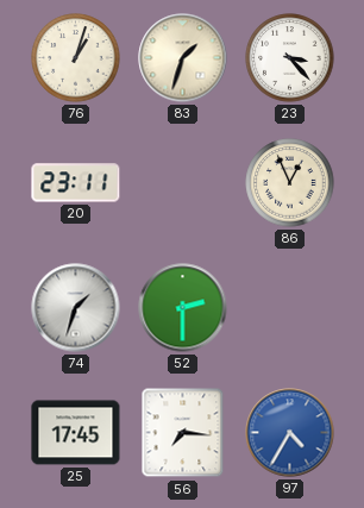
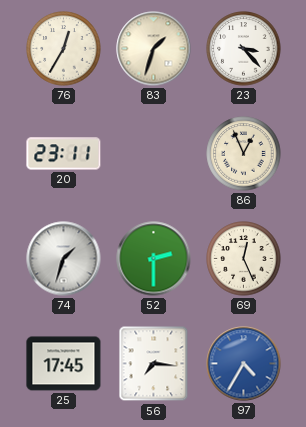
76: 1:03 -> 12:35
69: none -> 12:26
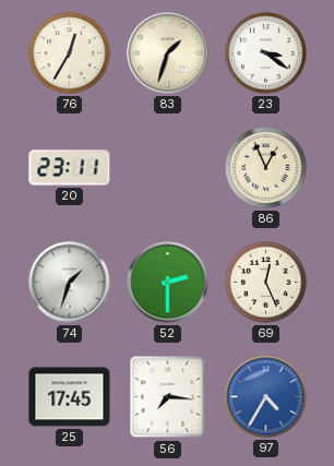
23: 3:23 -> 3:21
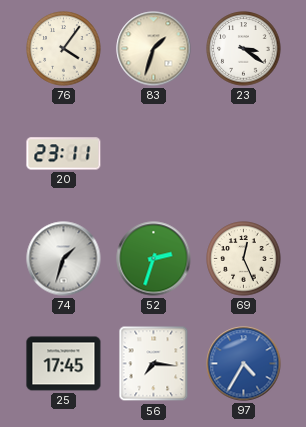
76: 12:35 -> 4:06
86: 12:56 -> none
52: 2:30 -> 2:33
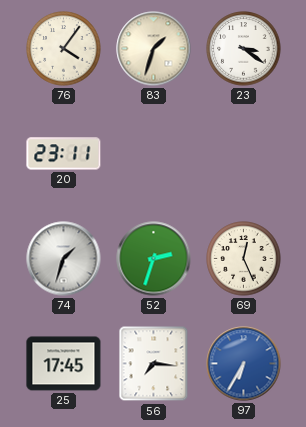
97: 4:35 -> 6:35
